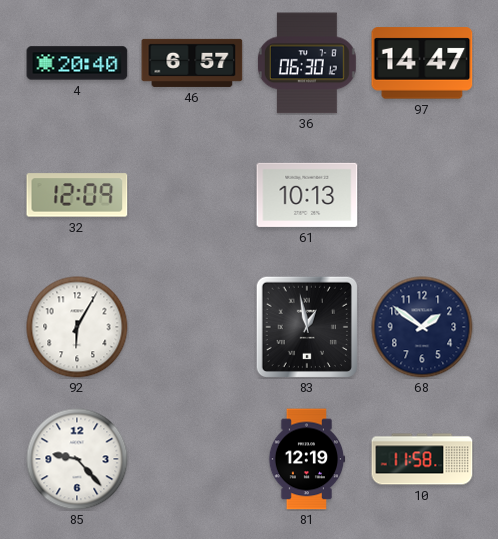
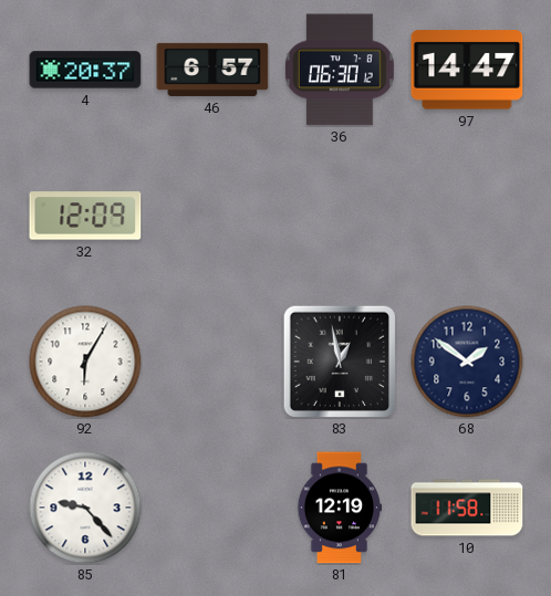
4: 20:40 -> 20:37
61: 10:13 -> none
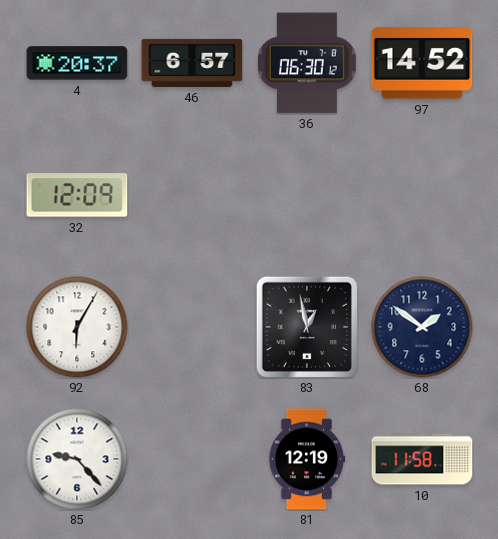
97: 14:47 -> 14:52
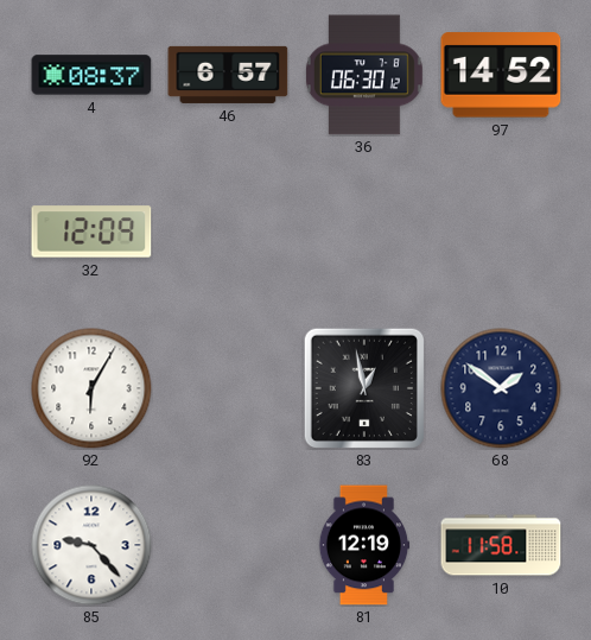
4: 20:37 -> 08:37
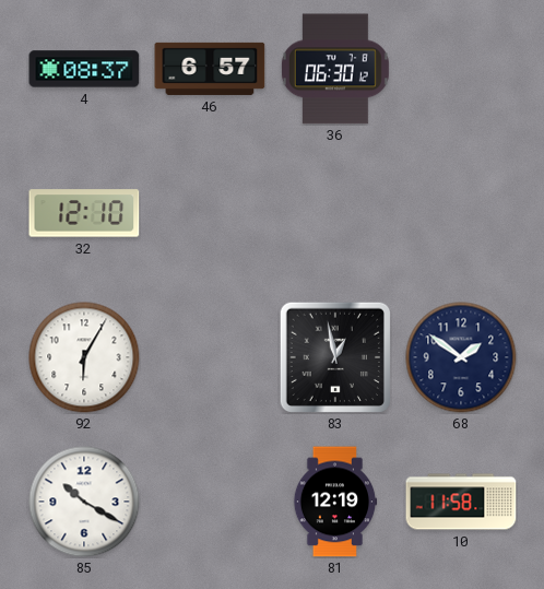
97: 14:52 -> none
32: 12:09 -> 12:10
85: 9:23 -> 10:20
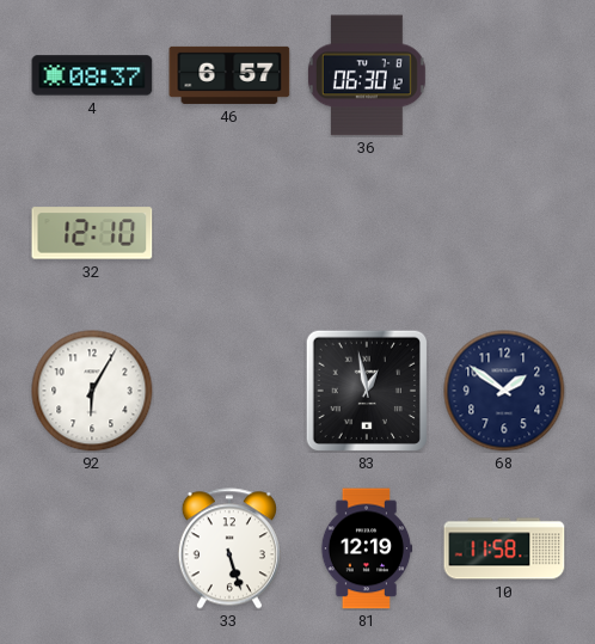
85: 10:20 -> none
33: none -> 5:27
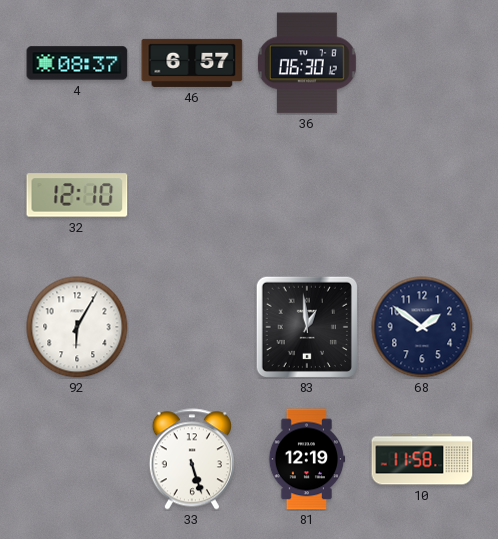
83: 12:58 -> 12:59
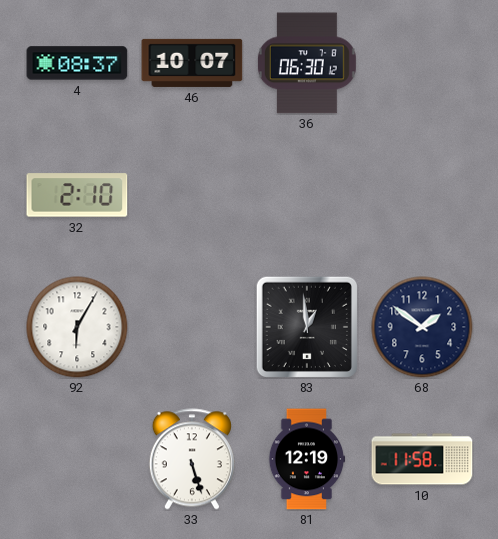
46: 6:57 -> 10:07
32: 12:10 -> 2:10
